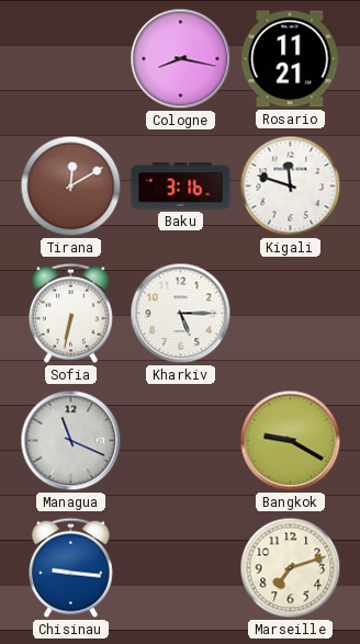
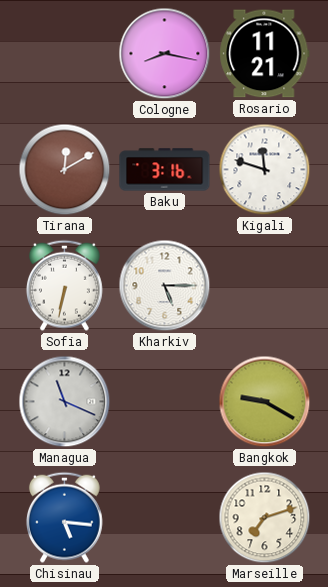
Chisinau: 9:16 -> 5:16
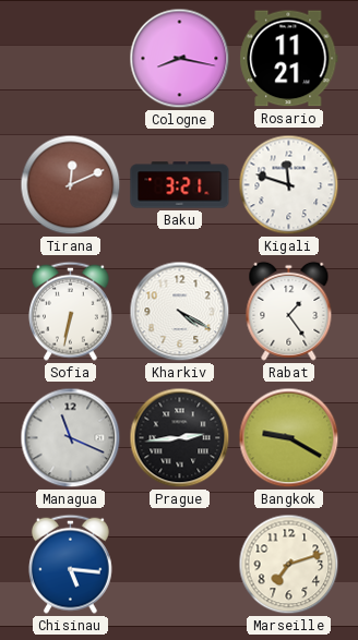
Tirana: 12:10 -> 12:11
Baku: 3:16 -> 3:21
Kharkiv: 5:15 -> 4:20
Rabat: none -> 1:24
Prague: none -> 2:44
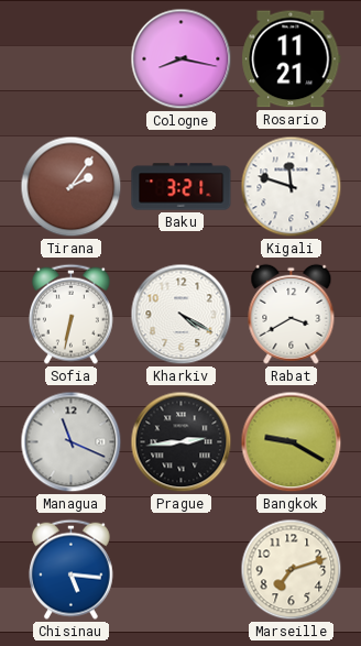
Tirana: 12:11 -> 2:06
Rabat: 1:24 -> 3:40
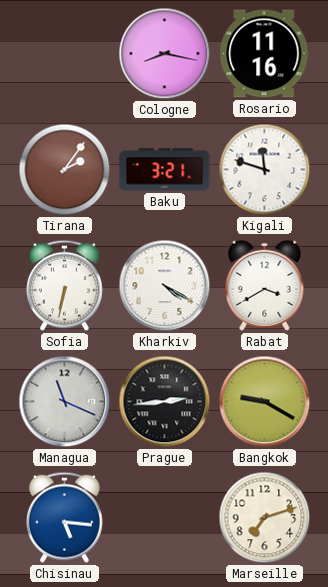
Rosario: 11:21 -> 11:16
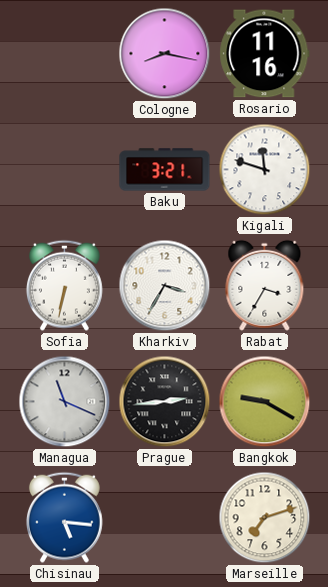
Tirana: 2:06 -> none
Kharkiv: 4:20 -> 3:35
Rabat: 3:40 -> 3:35
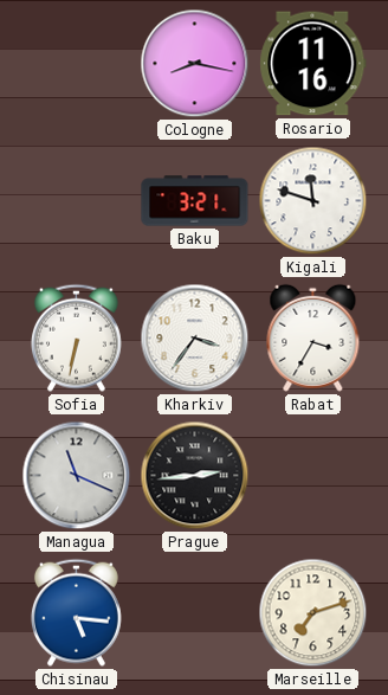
Kharkiv: 3:35 -> 3:36
Bangkok: 9:20 -> none
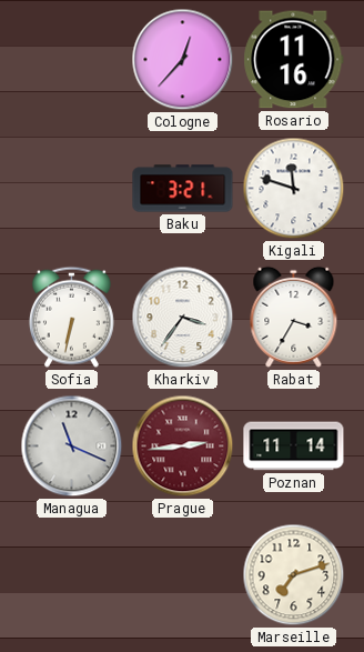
Cologne: 8:17 -> 12:37
Prague dial: black -> burgundy
Poznan: none -> 11:14
Chisinau: 5:16 -> none
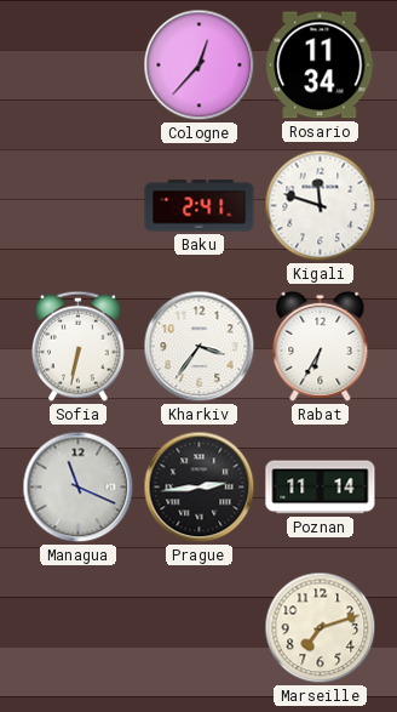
Rosario: 11:16 -> 11:34
Baku: 3:21 -> 2:41
Rabat: 3:35 -> 6:35
Prague dial: burgundy -> black
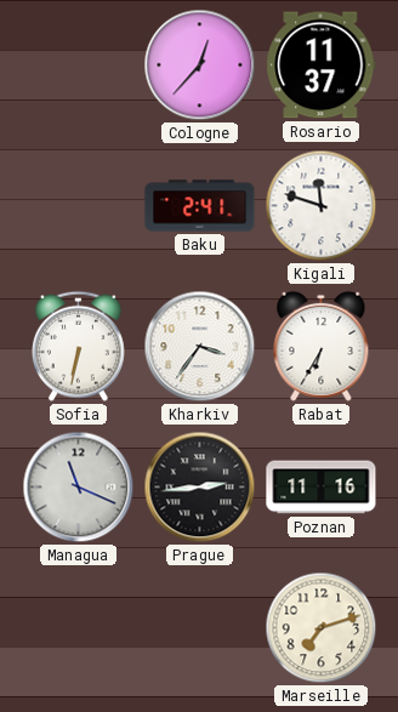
Rosario: 11:34 -> 11:37
Poznan: 11:14 -> 11:16
